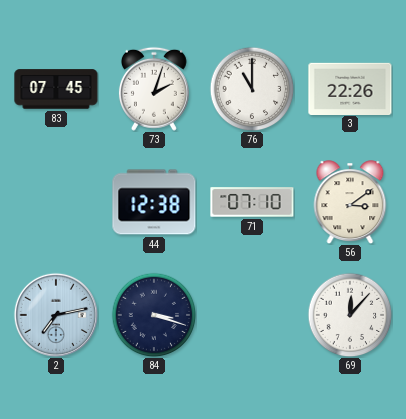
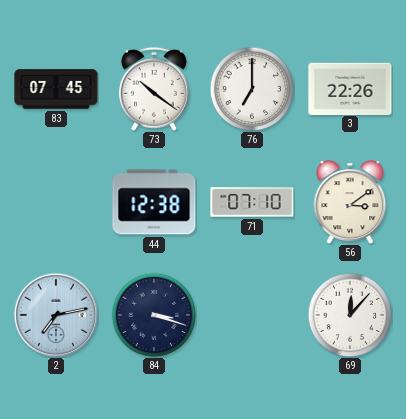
73: 2:03 -> 10:21
76: 11:00 -> 7:00
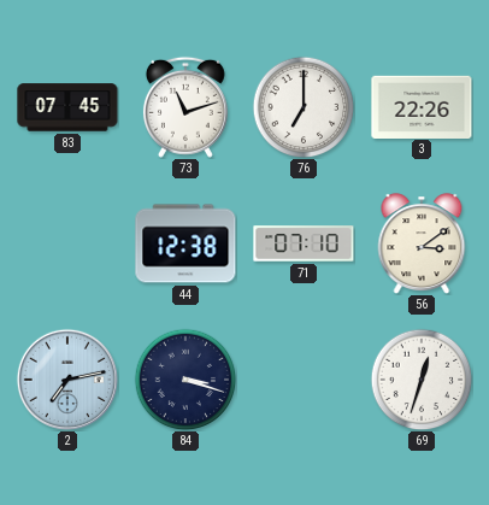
73: 10:21 -> 11:12
69: 12:07 -> 12:33
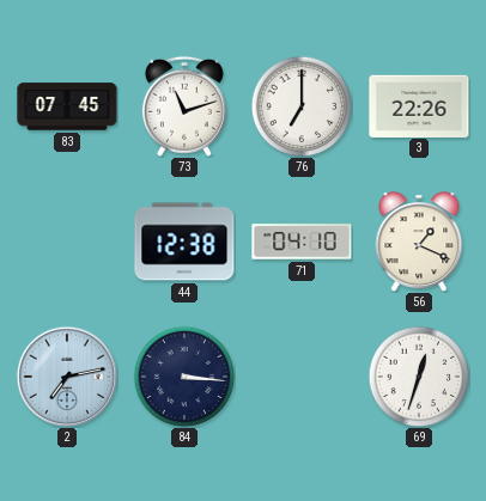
71: 07:10 -> 04:10
56: 3:09 -> 1:19
84: 3:18 -> 3:16
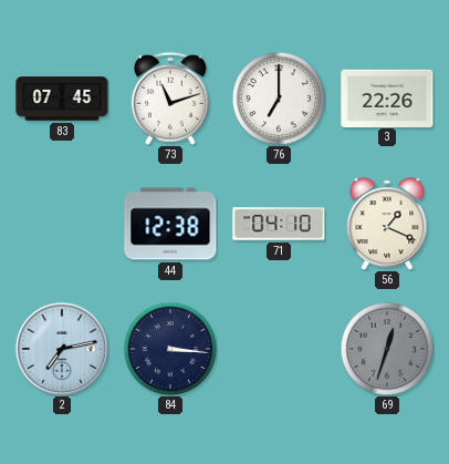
69 dial: white -> grey
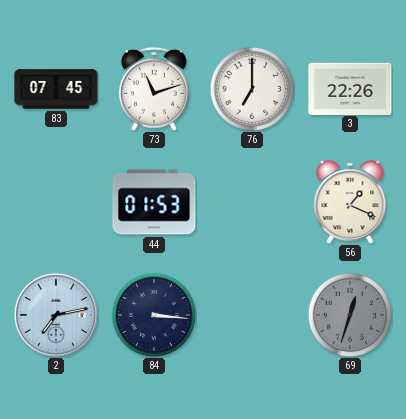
44: 12:38 -> 01:53
71: 04:10 -> none
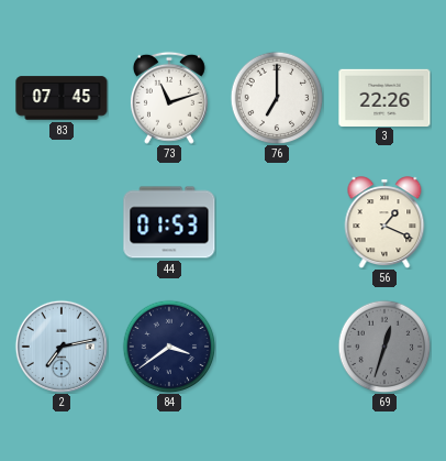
84: 3:16 -> 3:39
